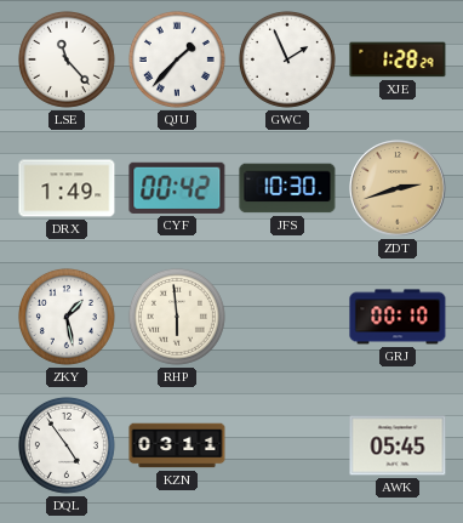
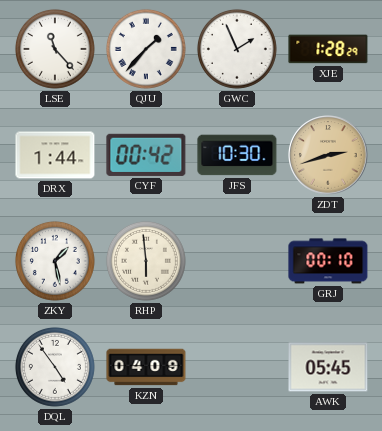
DRX: 1:49 -> 1:44
KZN: 03:11 -> 04:09
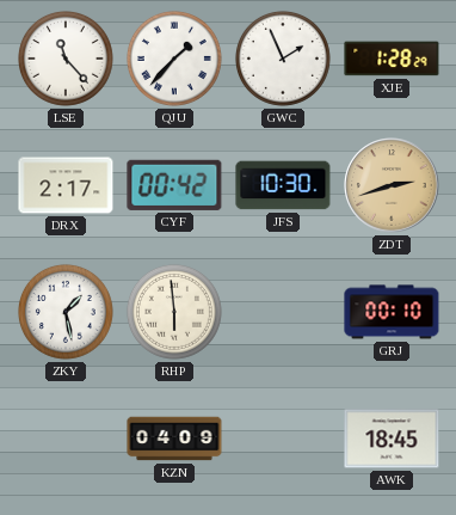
DRX: 1:44 -> 2:17
DQL: 4:54 -> none
AWK: 05:45 -> 18:45
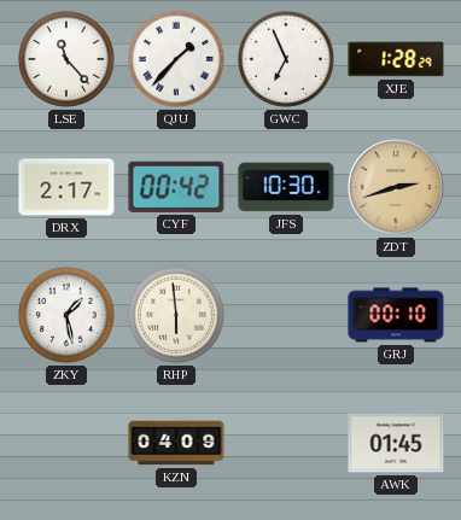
GWC: 1:56 -> 6:56
AWK: 18:45 -> 01:45
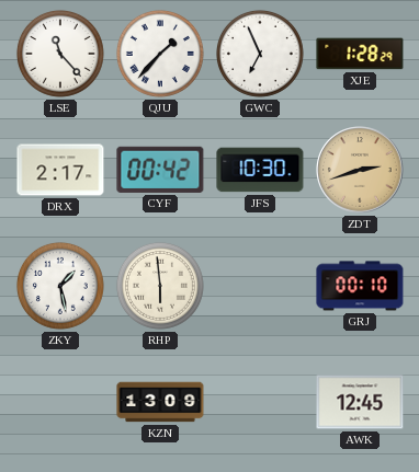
KZN: 04:09 -> 13:09
AWK: 01:45 -> 12:45
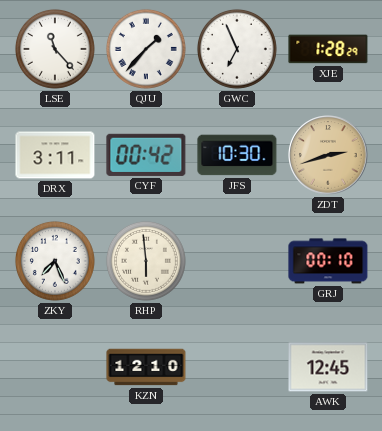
DRX: 2:17 -> 3:11
ZKY: 1:28 -> 7:26
KZN: 13:09 -> 12:10
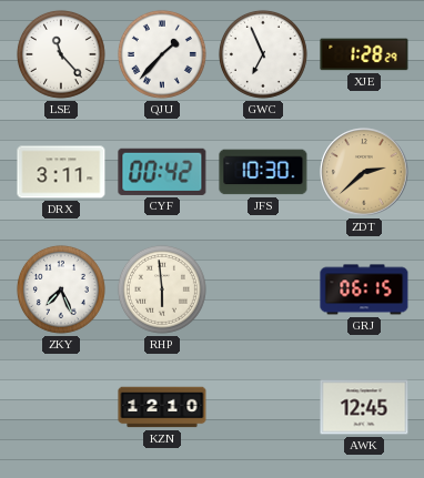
ZDT: 2:42 -> 2:38
GRJ: 00:10 -> 06:15
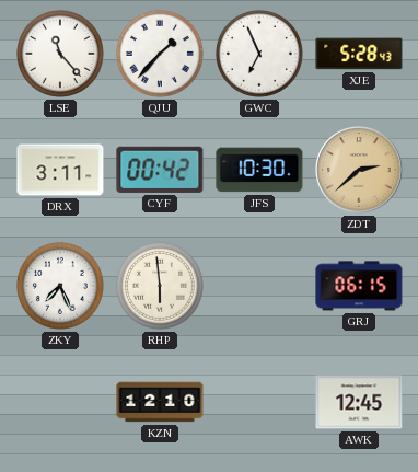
XJE: 1:28 -> 5:28
